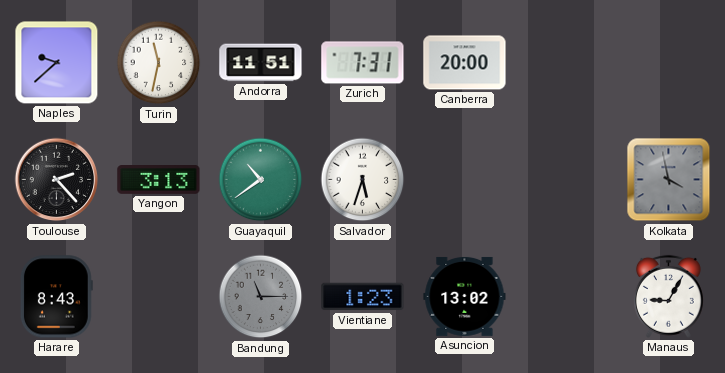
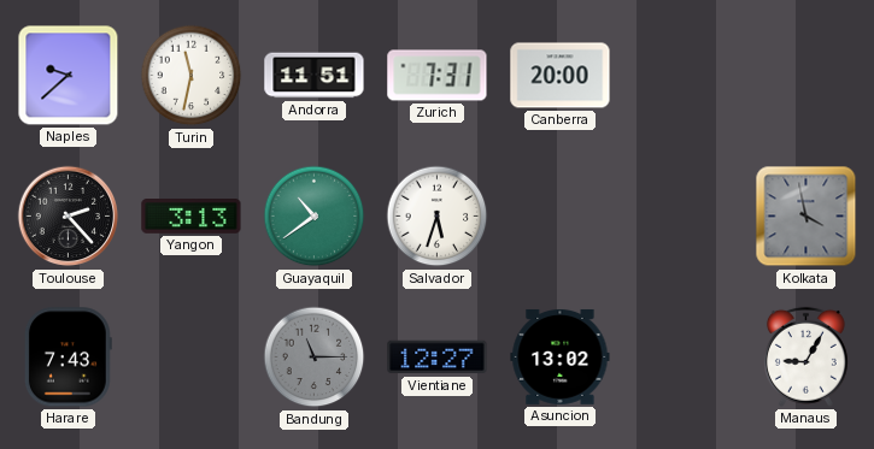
Harare: 8:43 -> 7:43
Vientiane: 1:23 -> 12:27
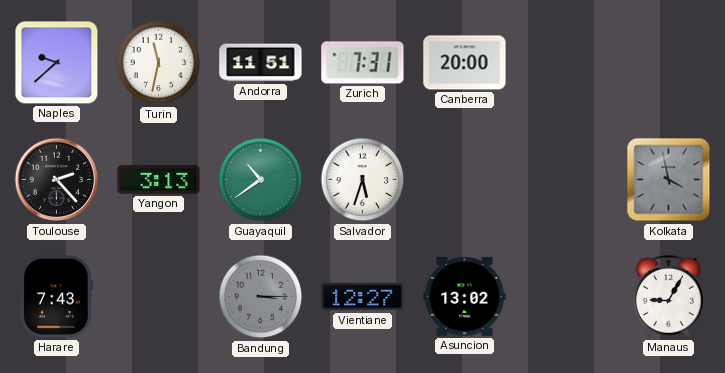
Bandung: 11:15 -> 3:15
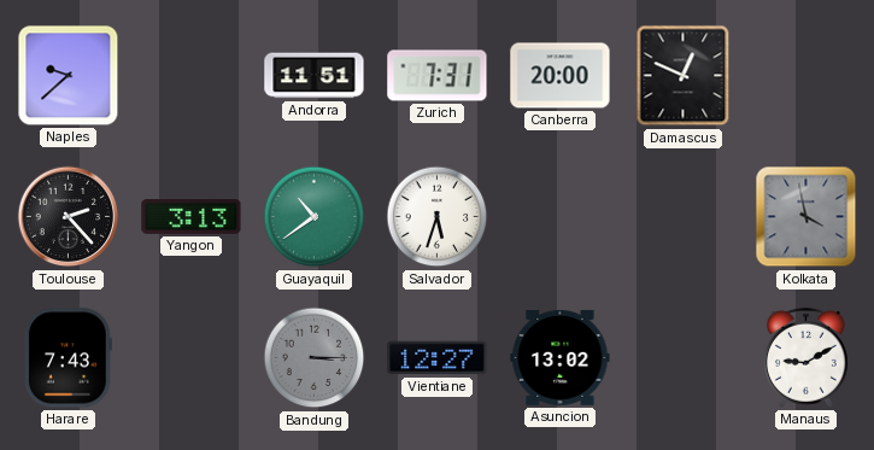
Turin: 11:32 -> none
Damascus: none -> 12:49
Manaus: 9:05 -> 9:10
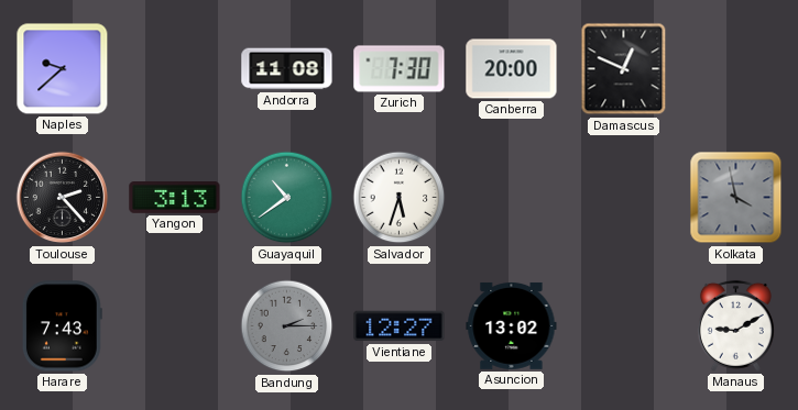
Andorra: 11:51 -> 11:08
Zurich: 7:31 -> 7:30
Bandung: 3:15 -> 2:15
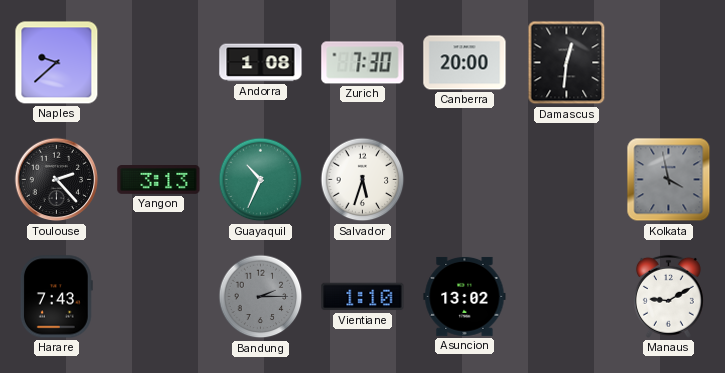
Andorra: 11:08 -> 1:08
Damascus: 12:49 -> 12:31
Guayaquil: 10:39 -> 10:34
Vientiane: 12:27 -> 1:10
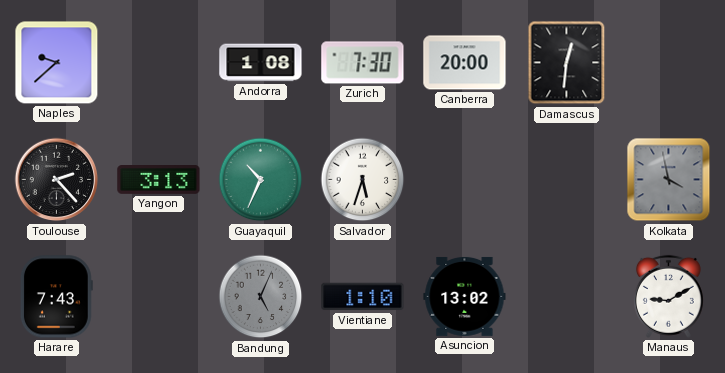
Bandung: 2:15 -> 5:04
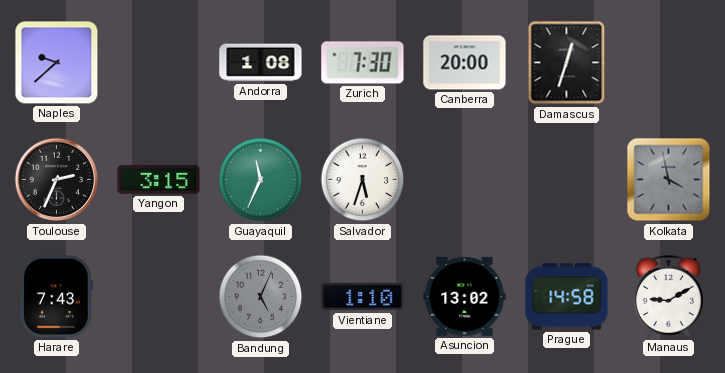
Damascus: 12:31 -> 12:33
Toulouse: 2:23 -> 2:34
Yangon: 3:13 -> 3:15
Guayaquil: 10:34 -> 11:34
Prague: none -> 14:58
